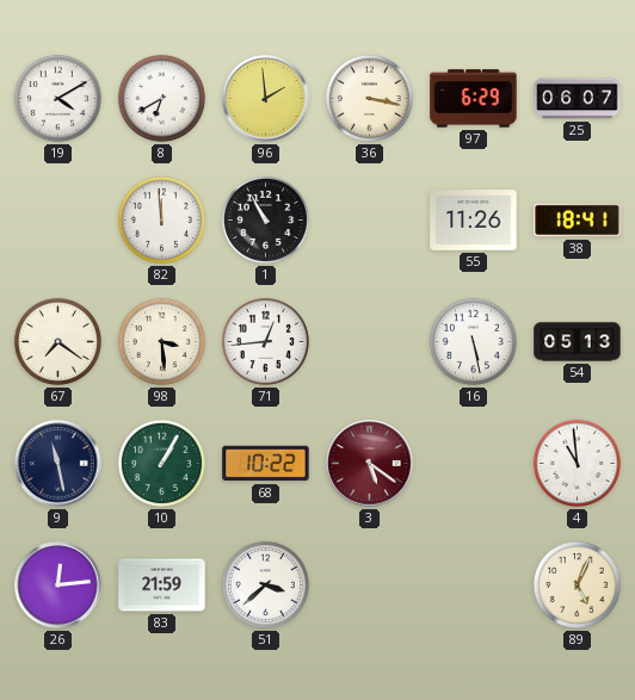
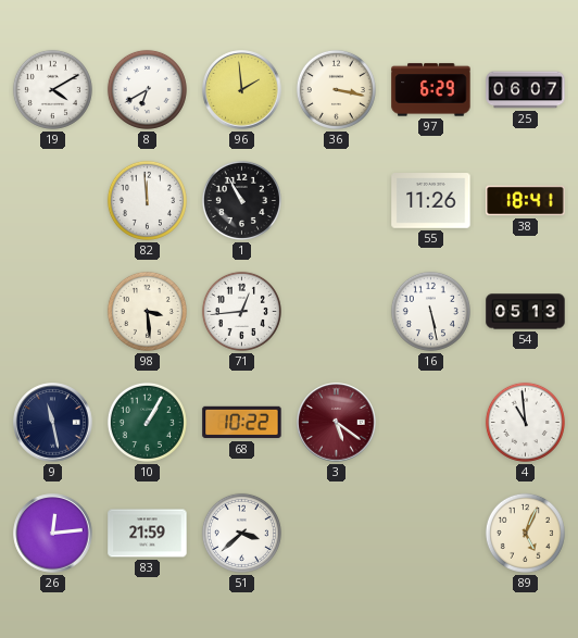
67: 7:21 -> none
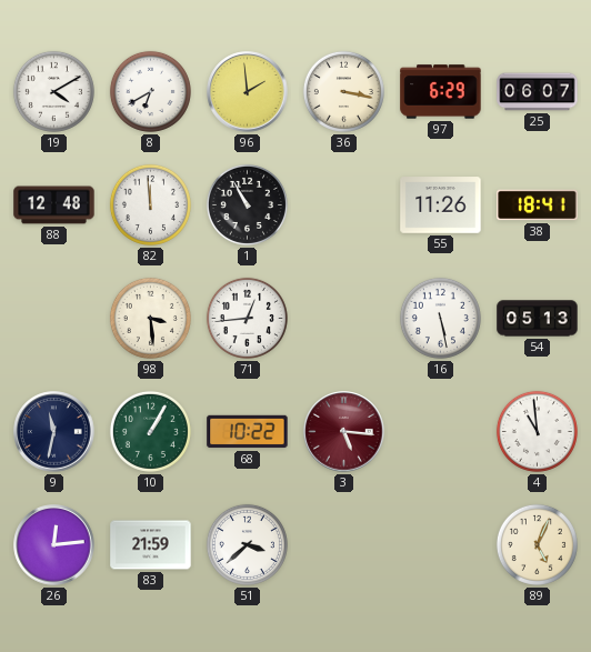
88: none -> 12:48
9: 11:28 -> 11:32
3: 5:21 -> 5:16
